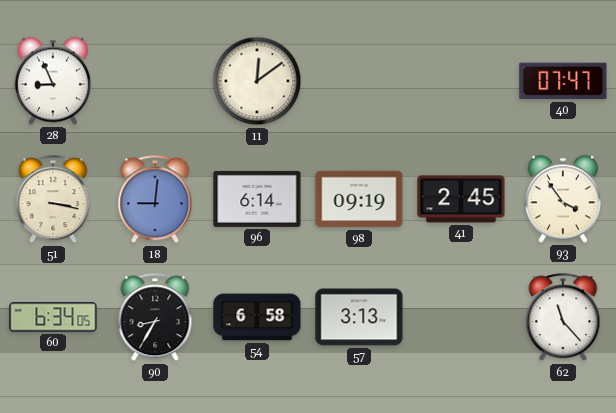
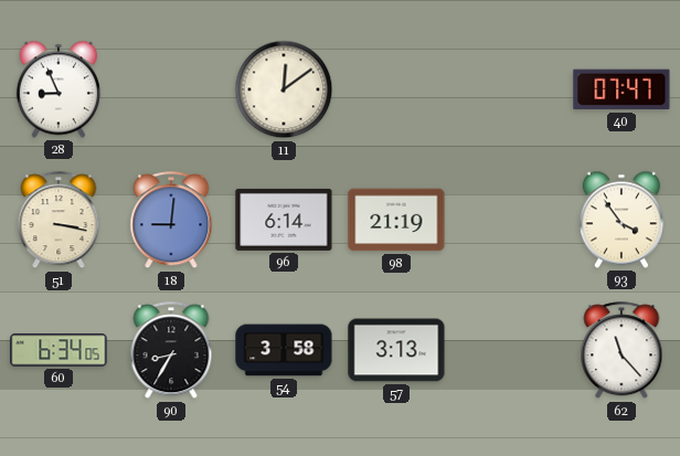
98: 09:19 -> 21:19
41: 2:45 -> none
54: 6:58 -> 3:58
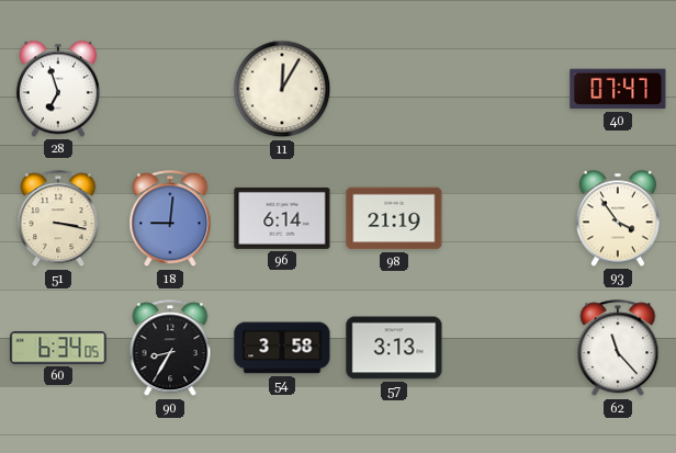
28: 8:56 -> 6:57
11: 12:09 -> 12:05
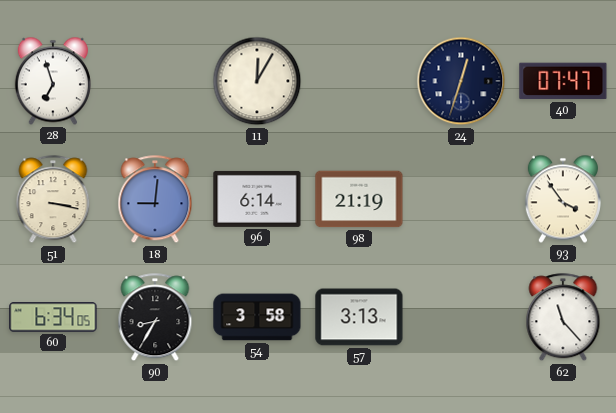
24: none -> 12:33
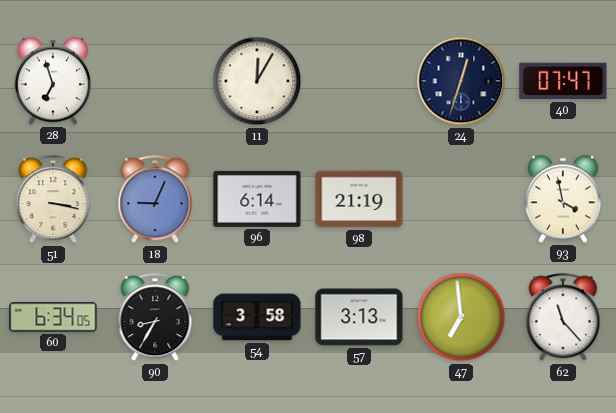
18: 9:01 -> 9:04
93: 3:54 -> 3:58
47: none -> 6:59
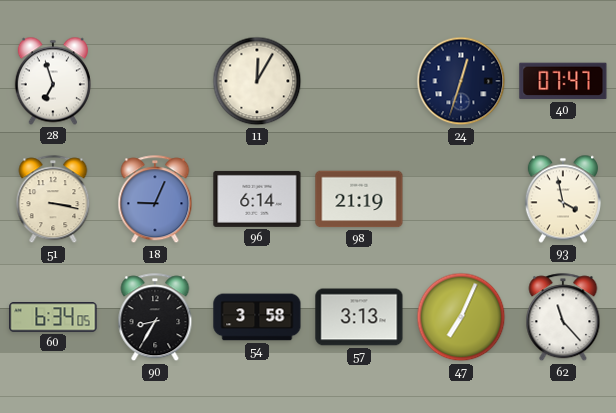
47: 6:59 -> 7:04
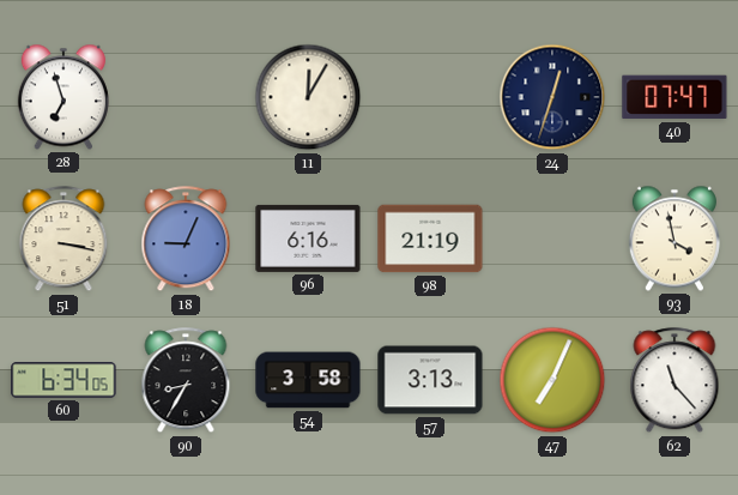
96: 6:14 -> 6:16
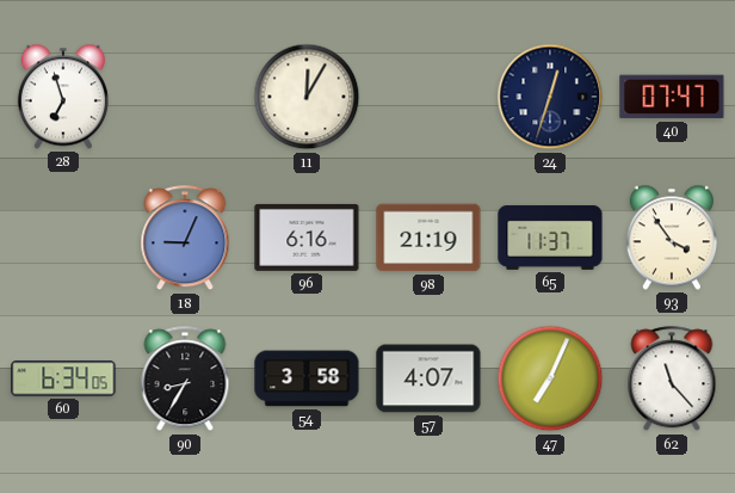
51: 3:17 -> none
65: none -> 11:37
93: 3:58 -> 3:54
57: 3:13 -> 4:07
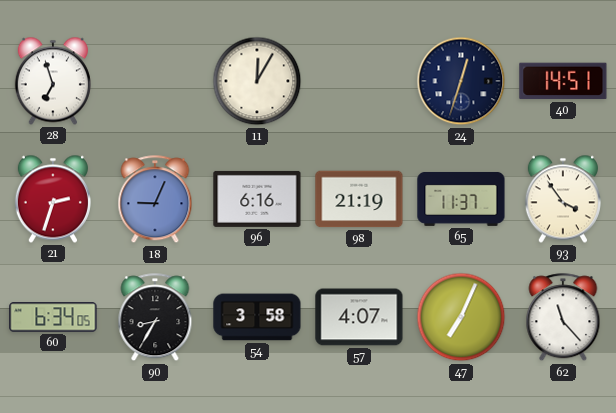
40: 07:47 -> 14:51
21: none -> 2:33
